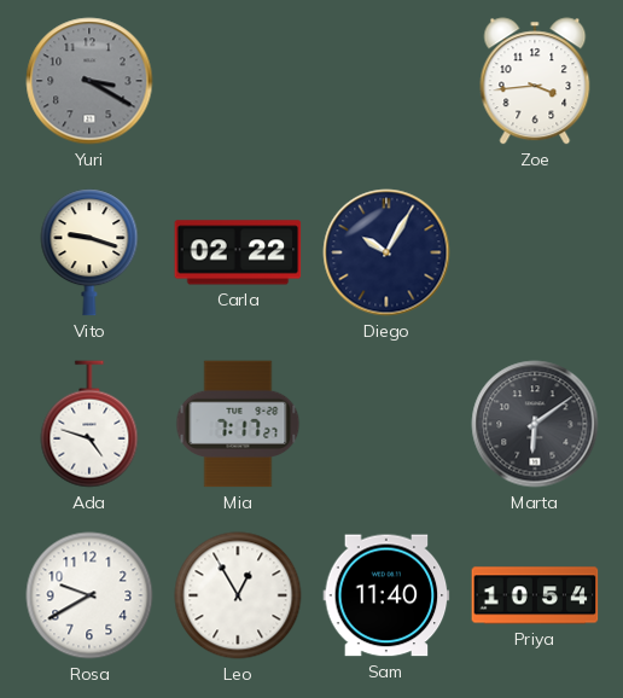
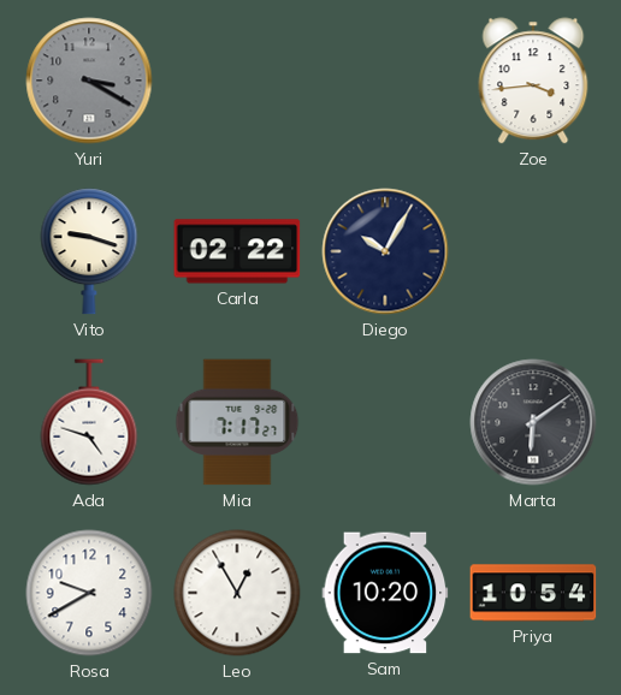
Sam: 11:40 -> 10:20
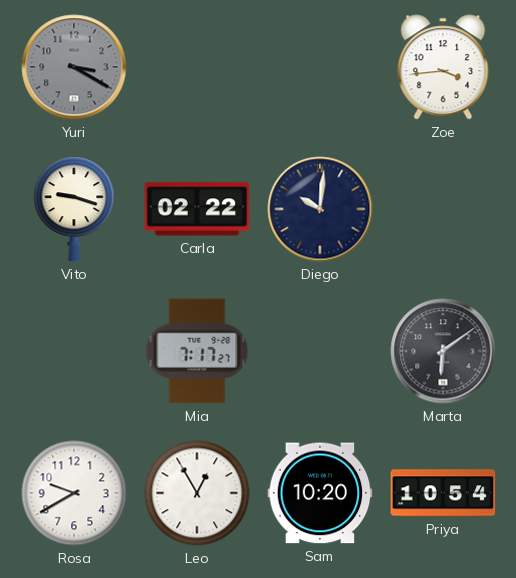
Diego: 10:05 -> 10:01
Ada: 4:48 -> none
